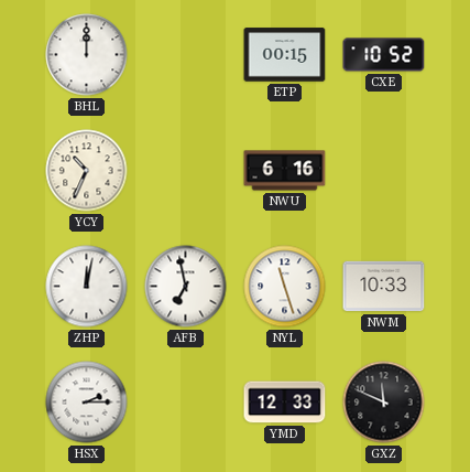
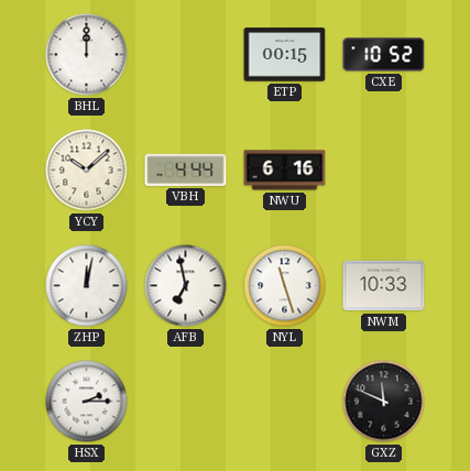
YCY: 10:34 -> 10:08
VBH: none -> 4:44
YMD: 12:33 -> none
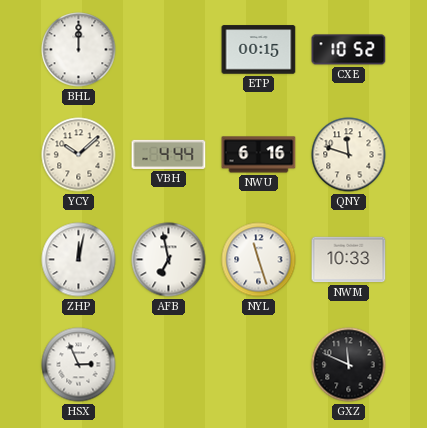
QNY: none -> 11:48
HSX: 2:15 -> 2:56
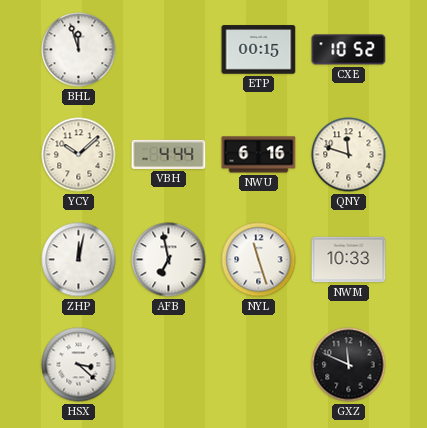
BHL: 12:00 -> 11:57
HSX: 2:56 -> 3:22
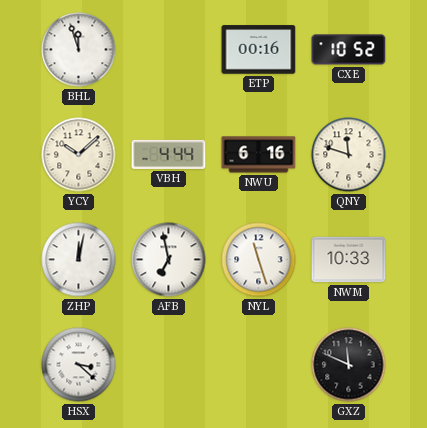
ETP: 00:15 -> 00:16
